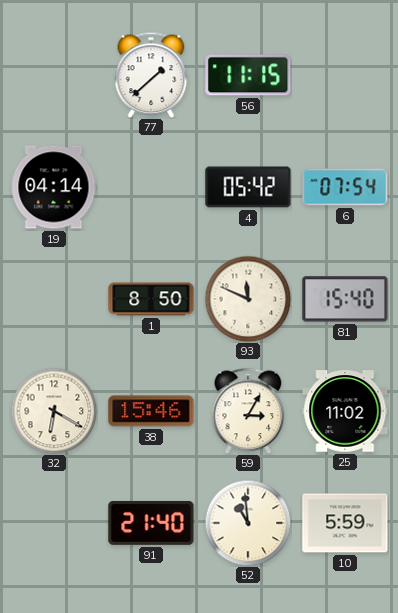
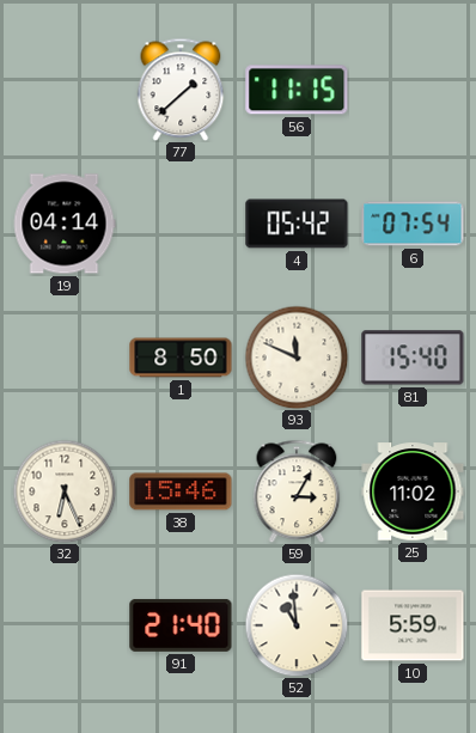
32: 6:20 -> 6:26
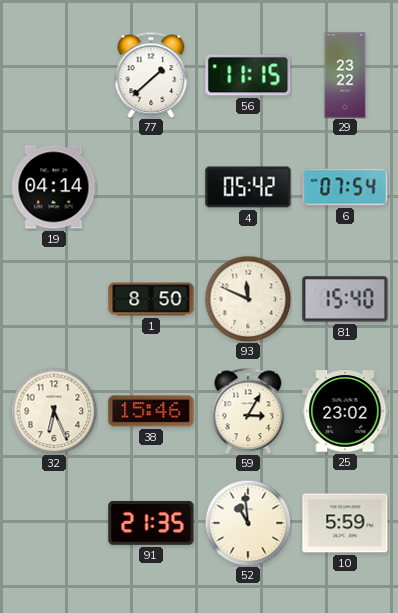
29: none -> 23:22
25: 11:02 -> 23:02
91: 21:40 -> 21:35
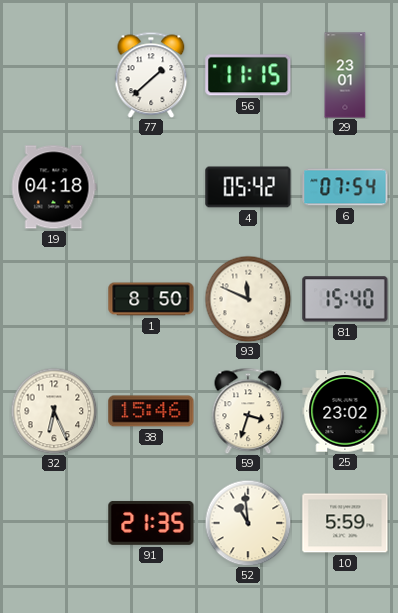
29: 23:22 -> 23:01
19: 04:14 -> 04:18
59: 3:05 -> 3:33
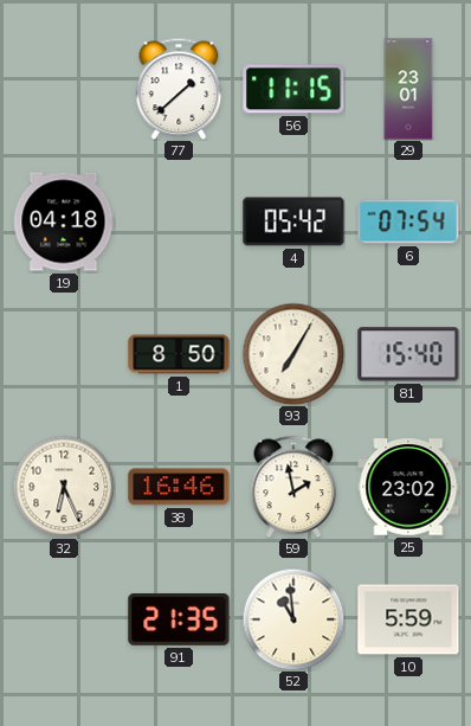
93: 11:49 -> 7:05
38: 15:46 -> 16:46
59: 3:33 -> 1:58
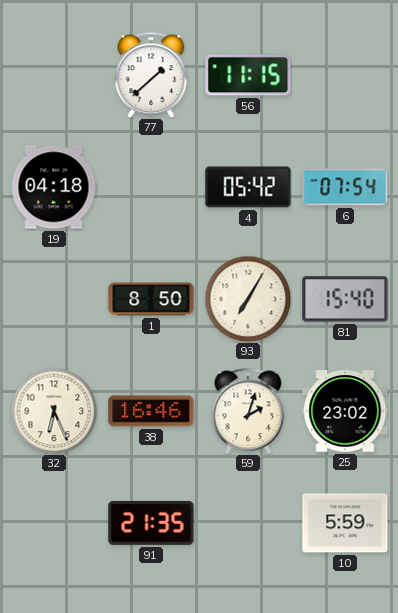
29: 23:01 -> none
59: 1:58 -> 2:03
52: 10:59 -> none
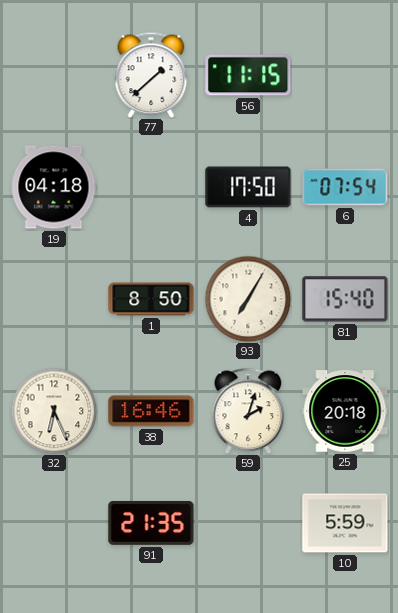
4: 05:42 -> 17:50
25: 23:02 -> 20:18
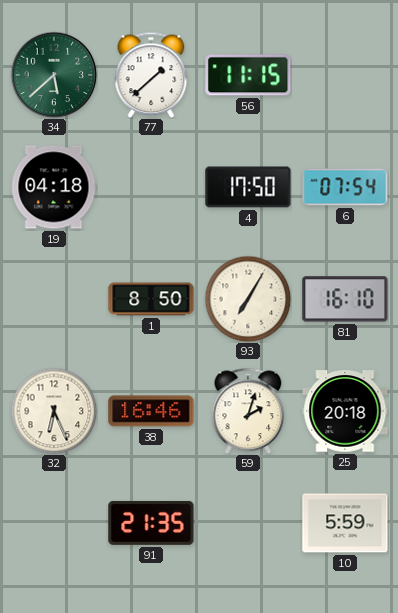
34: none -> 5:38
81: 15:40 -> 16:10
